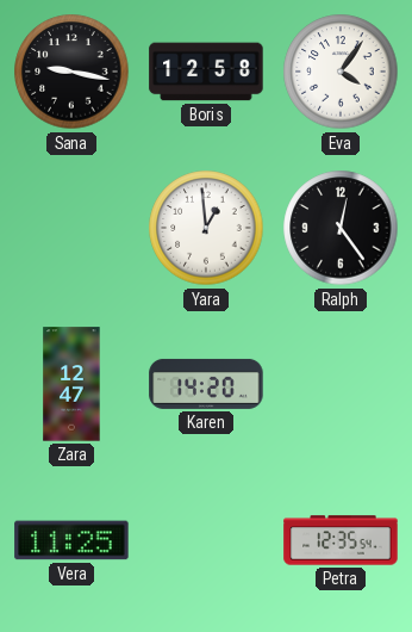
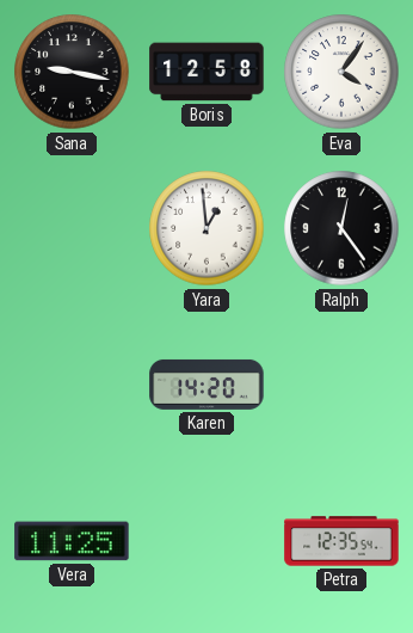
Zara: 12:47 -> none
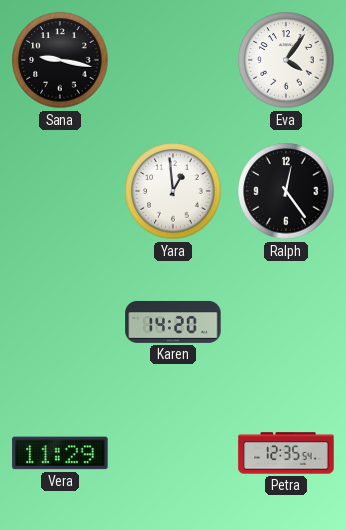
Boris: 12:58 -> none
Vera: 11:25 -> 11:29
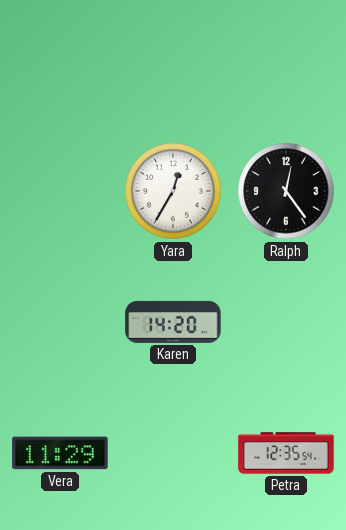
Sana: 9:17 -> none
Eva: 4:06 -> none
Yara: 12:59 -> 12:35
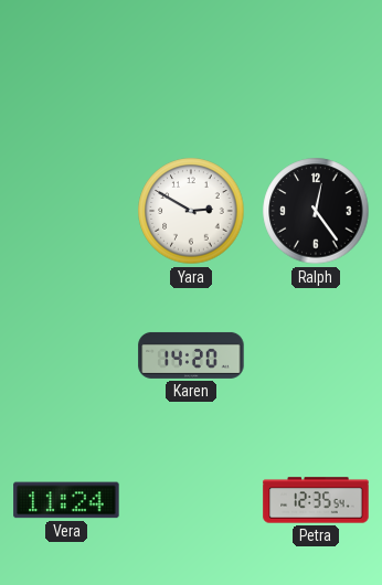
Yara: 12:35 -> 2:50
Vera: 11:29 -> 11:24
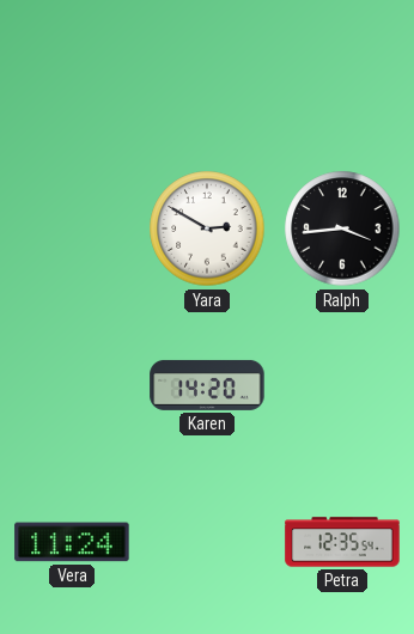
Ralph: 12:24 -> 3:44
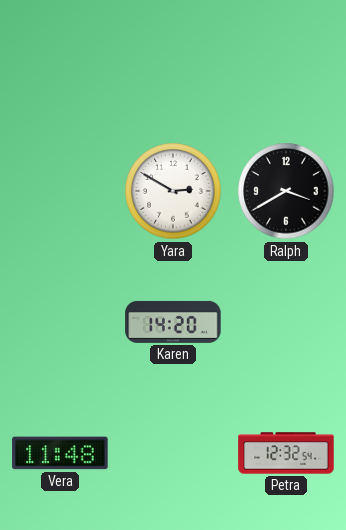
Ralph: 3:44 -> 3:40
Vera: 11:24 -> 11:48
Petra: 12:35 -> 12:32
